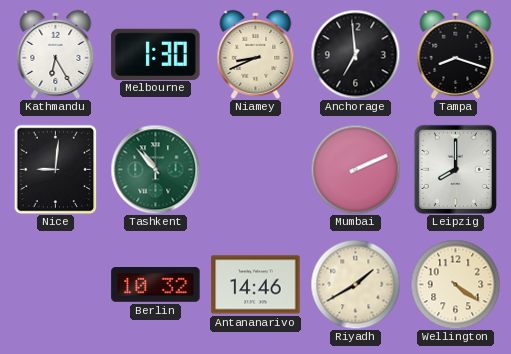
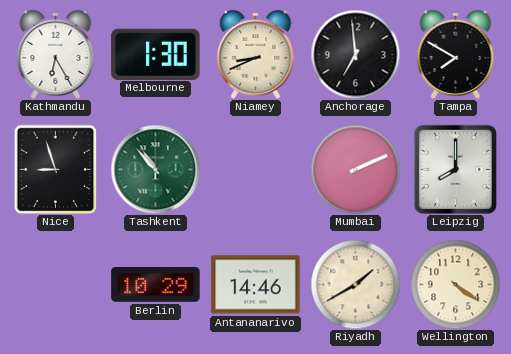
Tampa: 8:18 -> 7:50
Nice: 9:01 -> 8:57
Berlin: 10:32 -> 10:29
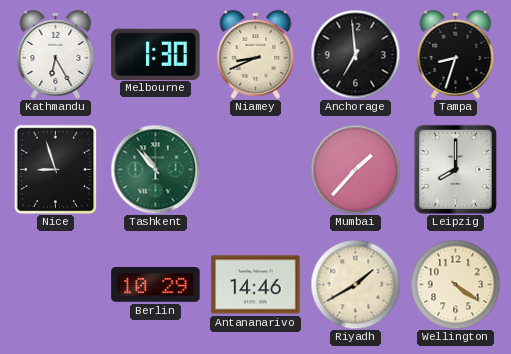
Tampa: 7:50 -> 8:33
Mumbai: 2:11 -> 1:37
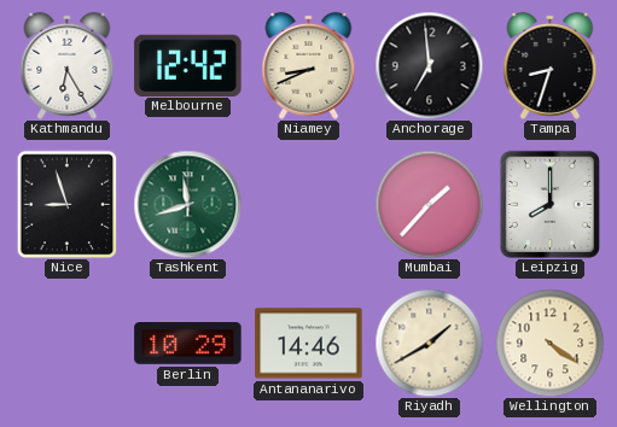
Melbourne: 1:30 -> 12:42
Tashkent: 10:53 -> 11:42
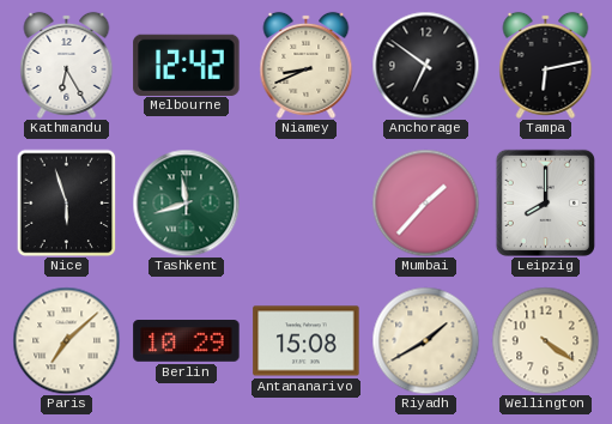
Anchorage: 6:59 -> 6:51
Tampa: 8:33 -> 6:13
Nice: 8:57 -> 5:57
Paris: none -> 7:08
Antananarivo: 14:46 -> 15:08
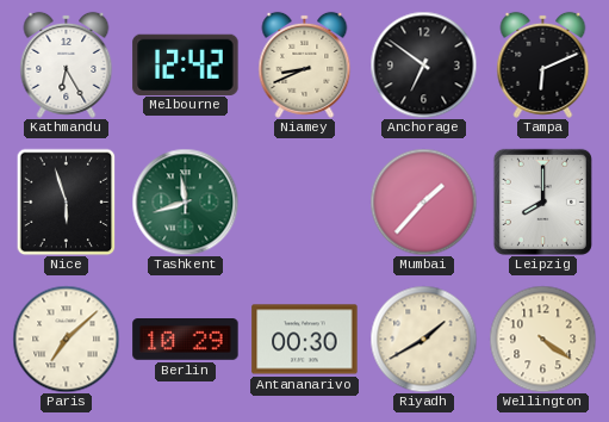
Tampa: 6:13 -> 6:11
Antananarivo: 15:08 -> 00:30
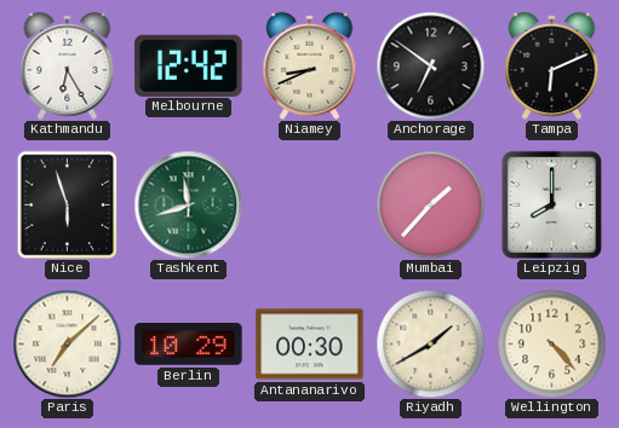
Wellington: 4:21 -> 4:23
